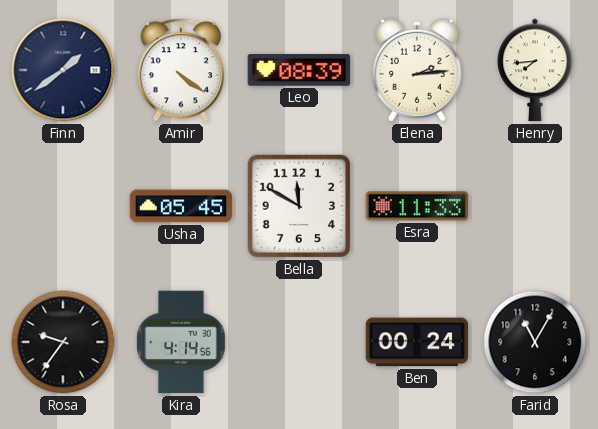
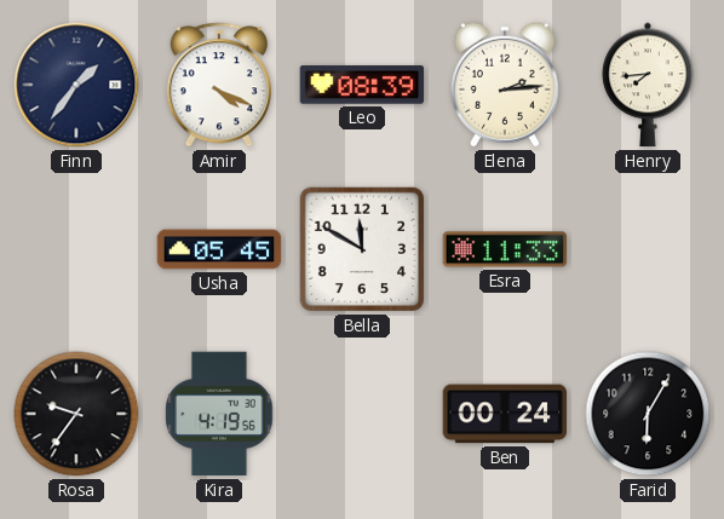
Finn: 1:39 -> 1:36
Amir: 4:21 -> 4:19
Kira: 4:14 -> 4:19
Farid: 11:05 -> 6:05
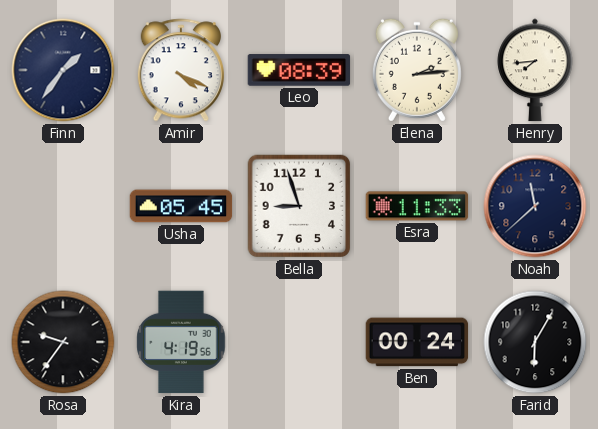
Bella: 11:50 -> 8:57
Noah: none -> 11:38
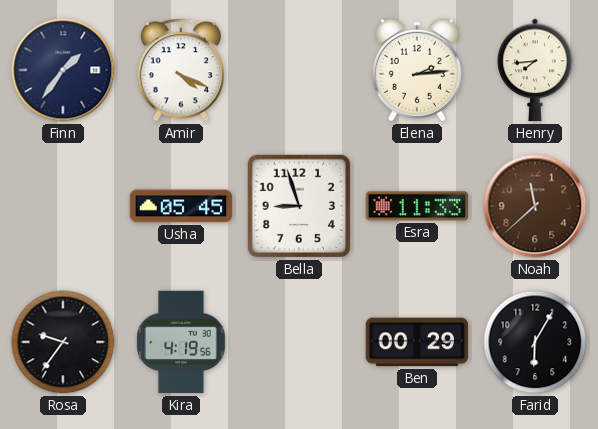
Leo: 08:39 -> none
Noah dial: navy -> brown
Ben: 00:24 -> 00:29
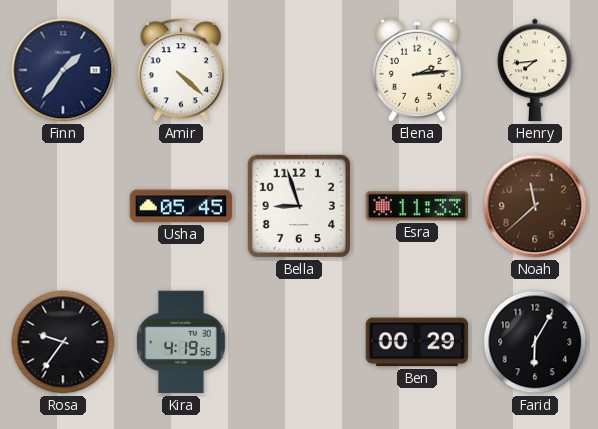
Amir: 4:19 -> 4:22
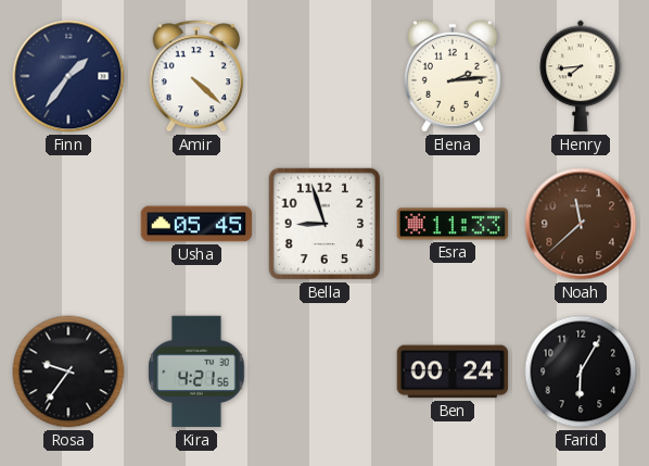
Kira: 4:19 -> 4:21
Ben: 00:29 -> 00:24
